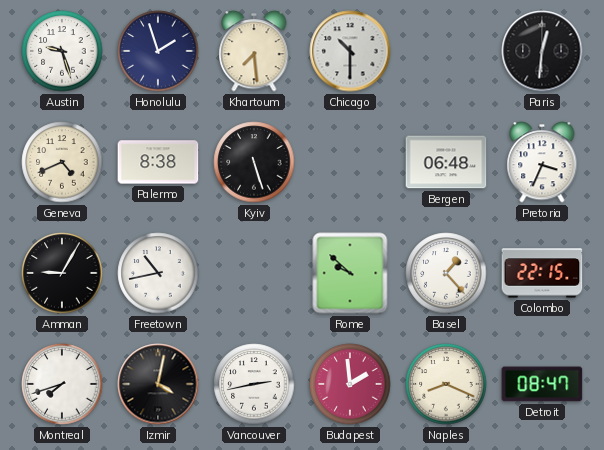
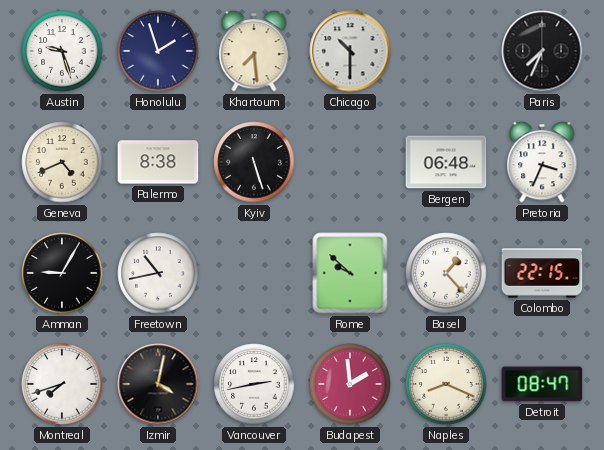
Paris: 12:31 -> 7:34
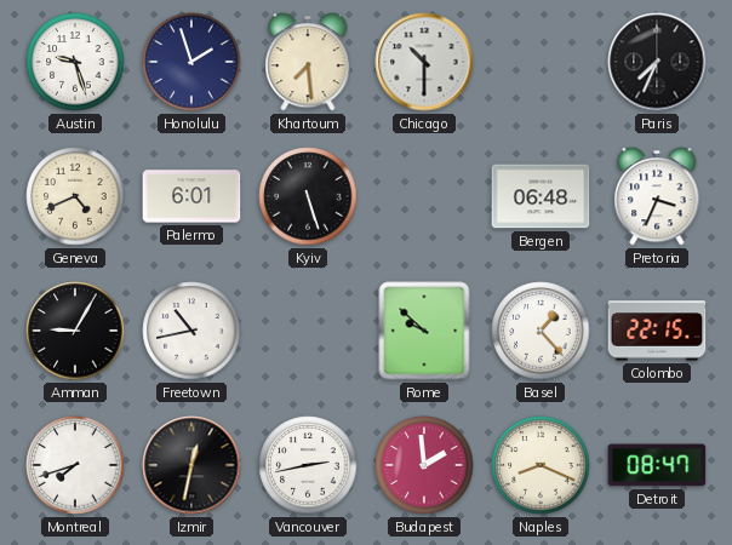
Palermo: 8:38 -> 6:01
Izmir: 4:02 -> 12:32
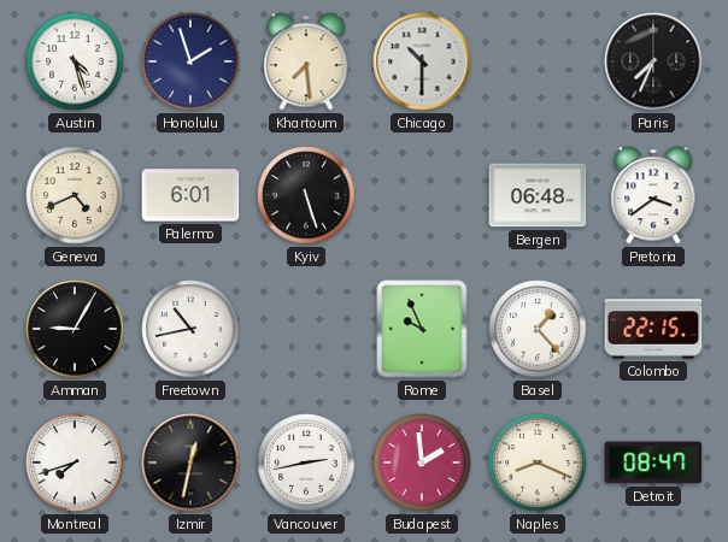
Austin: 9:27 -> 4:27
Pretoria: 3:34 -> 3:39
Rome: 9:52 -> 9:56
